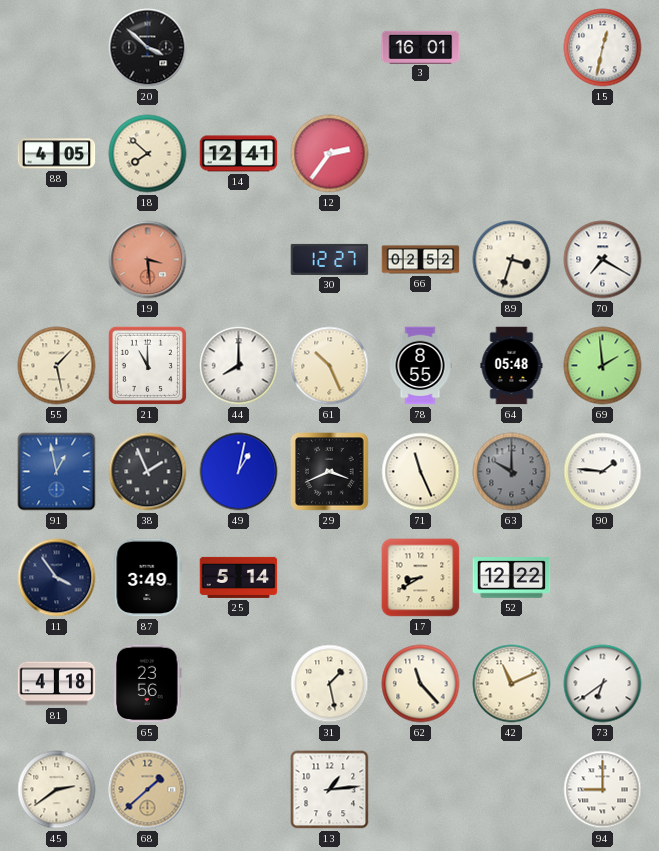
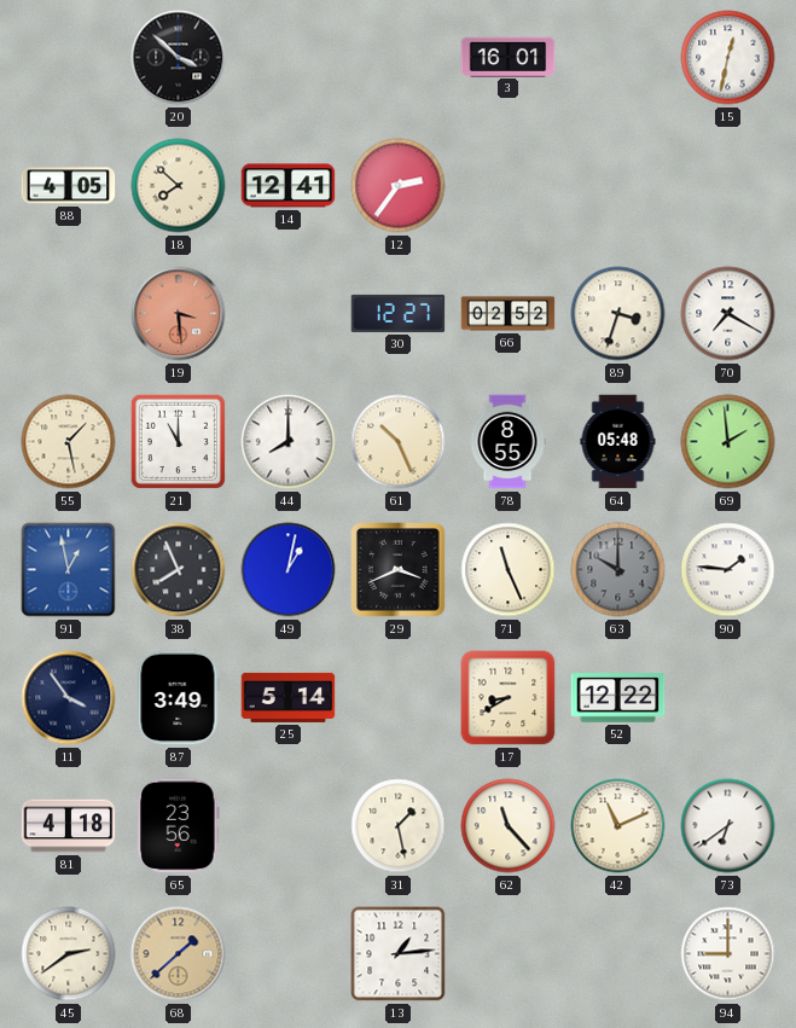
38: 1:56 -> 7:56
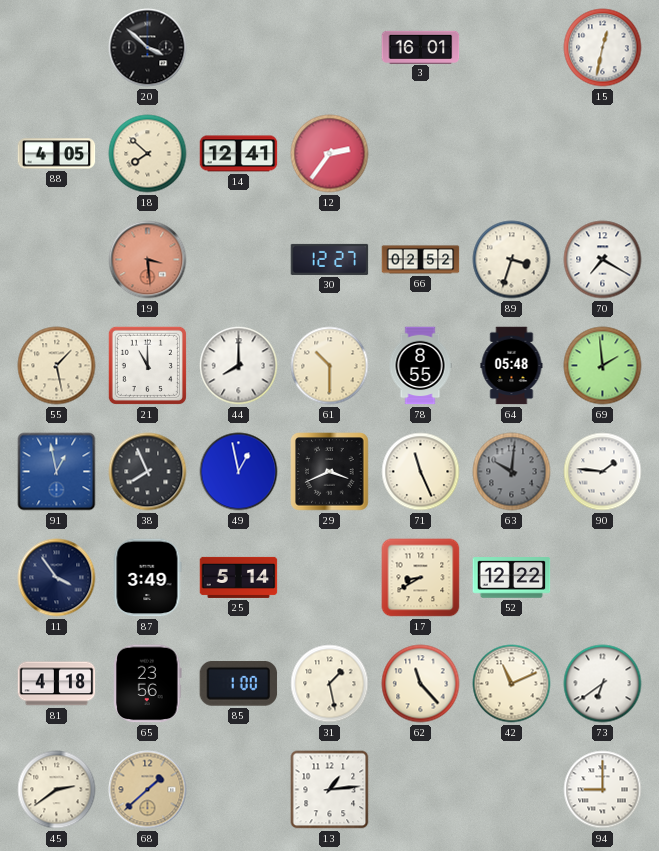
61: 10:26 -> 10:30
49: 1:02 -> 12:58
63: 10:00 -> 10:01
85: none -> 1:00
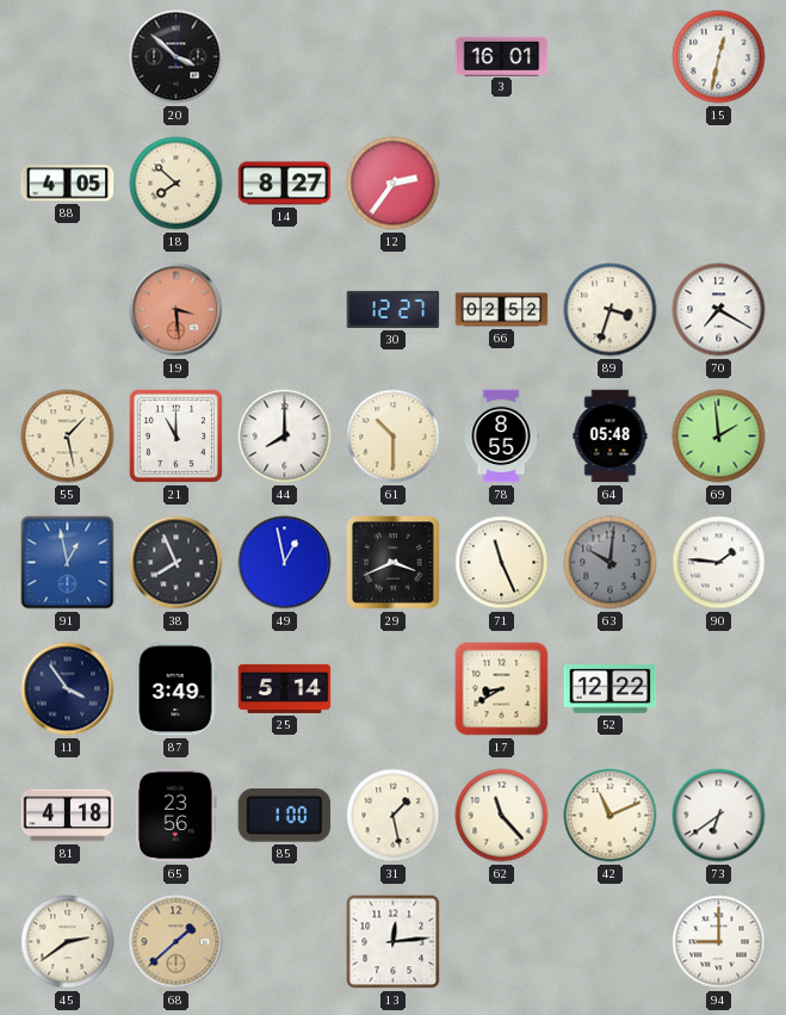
14: 12:41 -> 8:27
13: 1:14 -> 12:14
